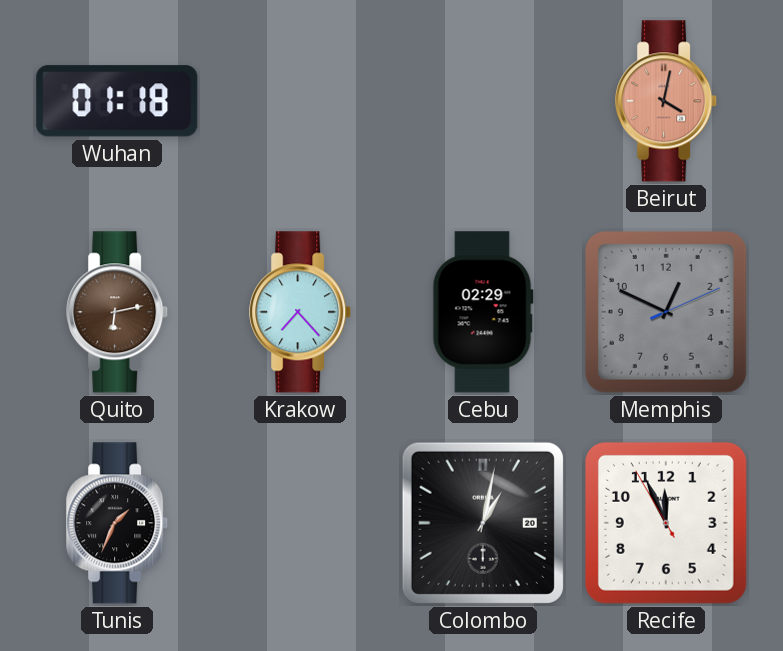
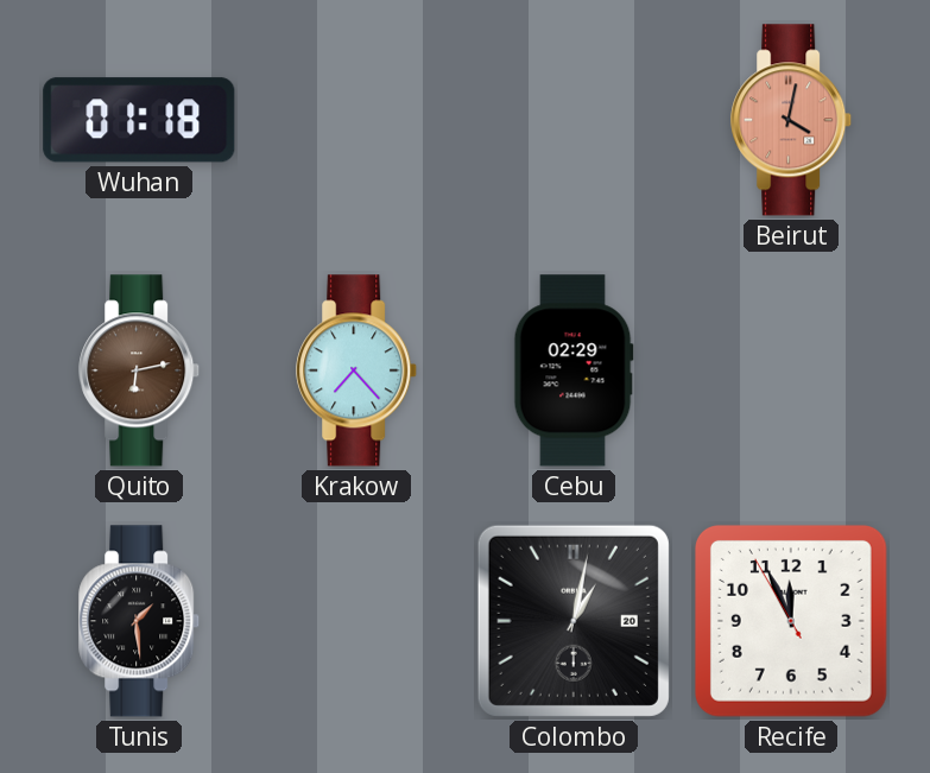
Memphis: 12:49 -> none
Tunis: 1:34 -> 1:29
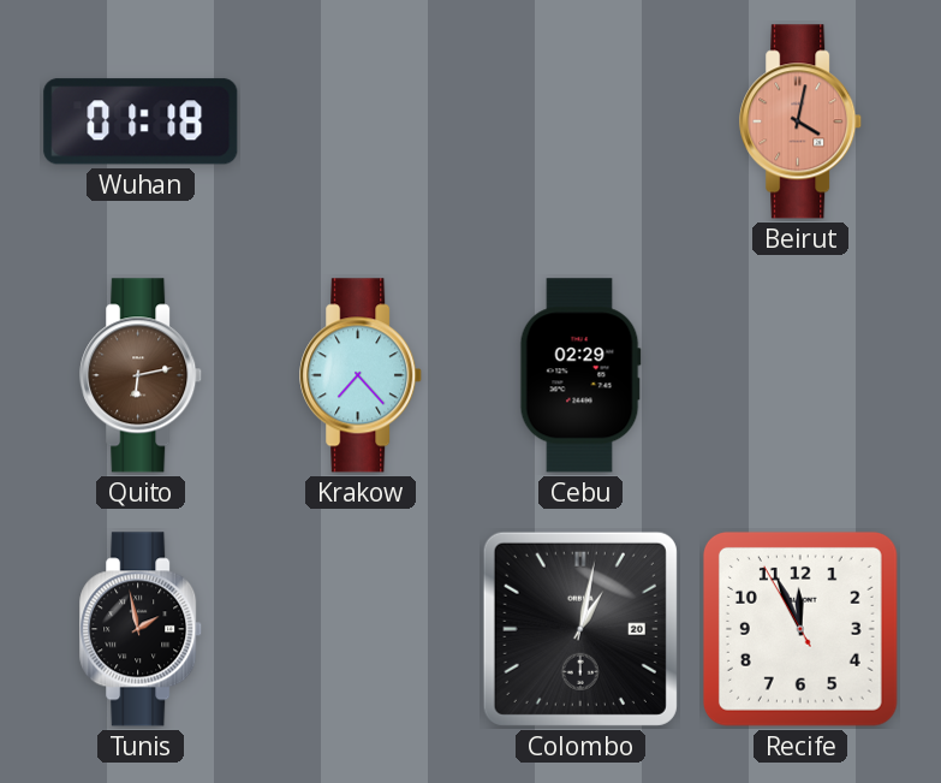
Tunis: 1:29 -> 1:58
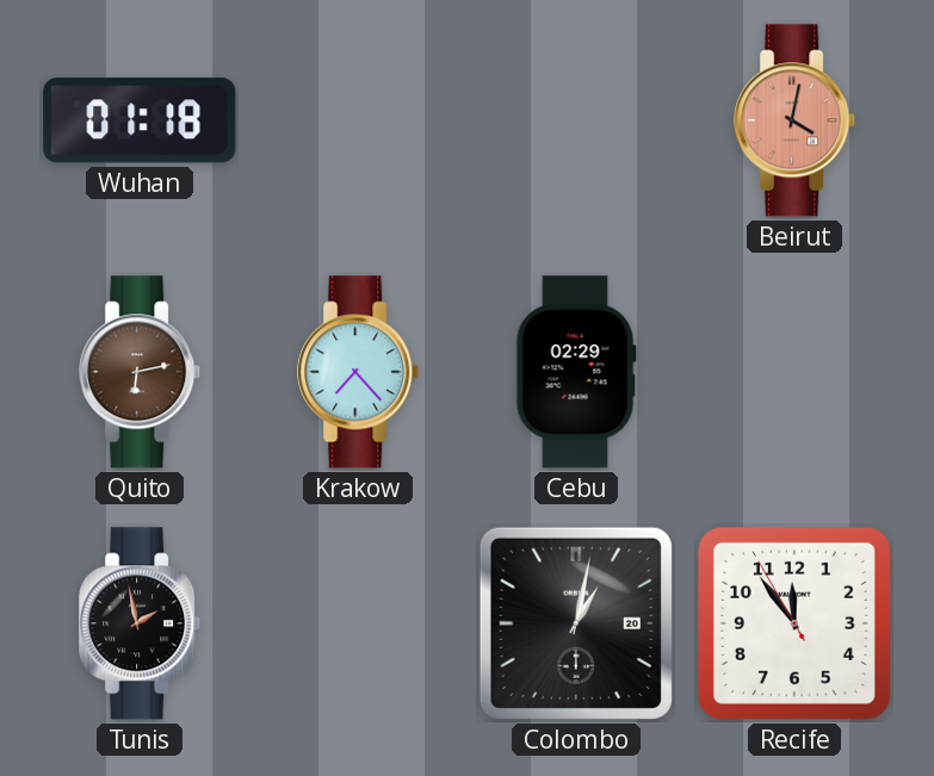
Recife: 11:55 -> 11:53
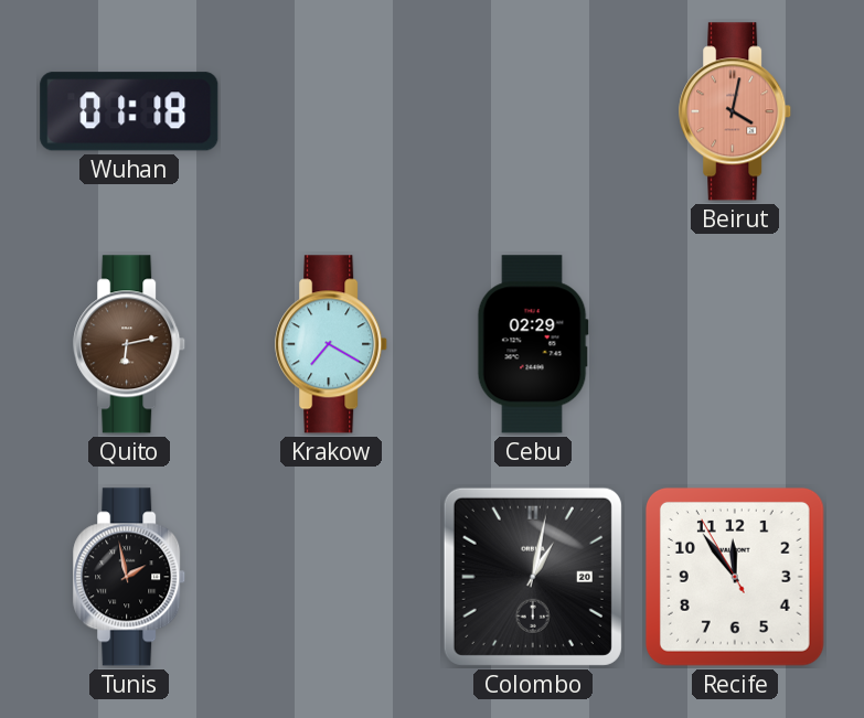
Krakow: 7:23 -> 7:20
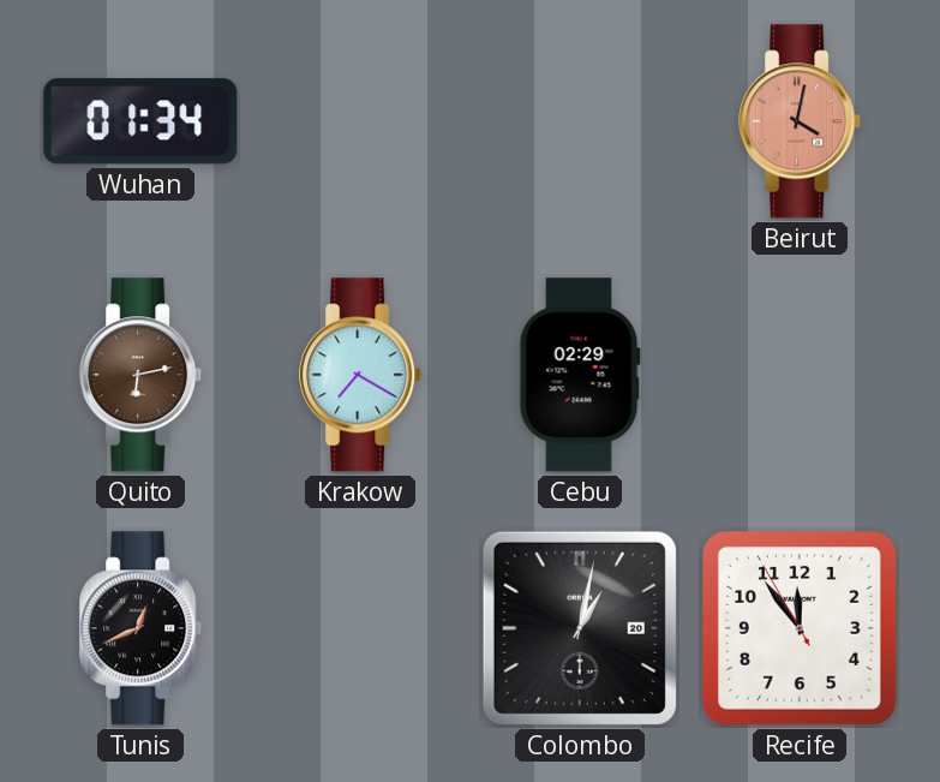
Wuhan: 01:18 -> 01:34
Tunis: 1:58 -> 12:41
